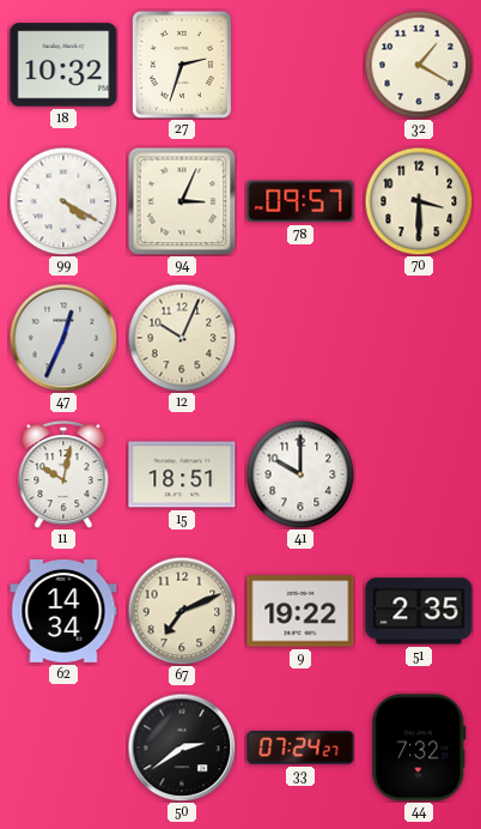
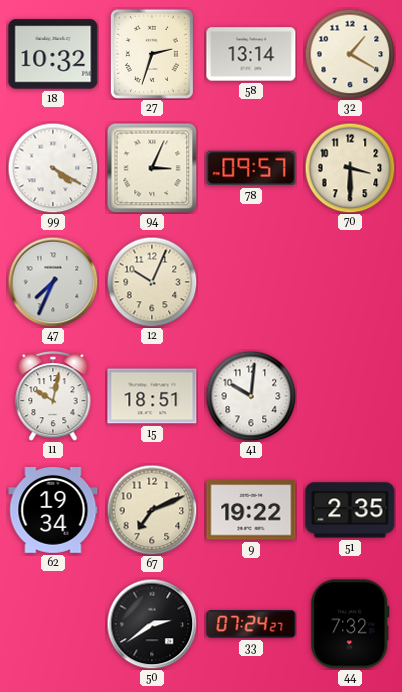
58: none -> 13:14
47: 12:34 -> 7:34
41: 10:00 -> 10:01
62: 14:34 -> 19:34
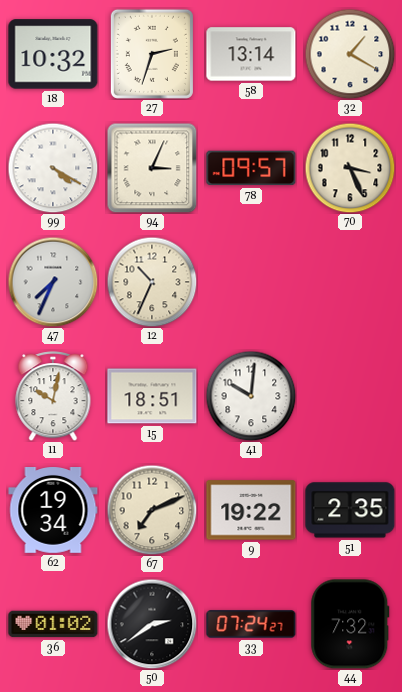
70: 3:30 -> 3:26
12: 10:04 -> 10:34
36: none -> 01:02
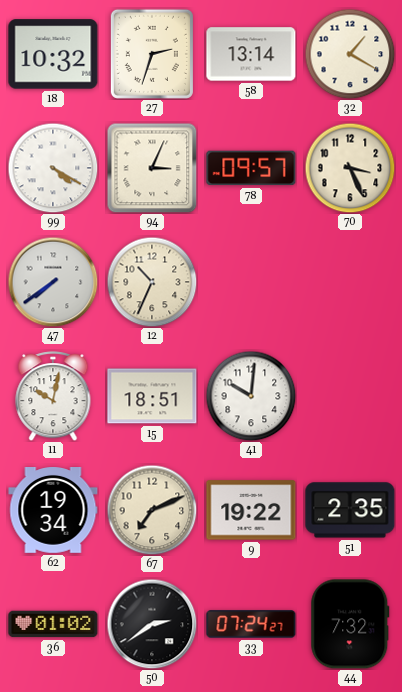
47: 7:34 -> 7:39
